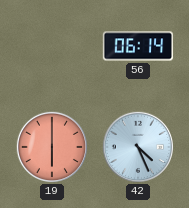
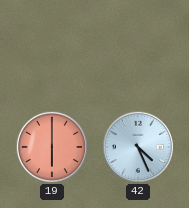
56: 06:14 -> none
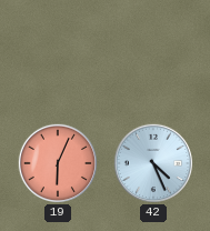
19: 6:00 -> 6:04
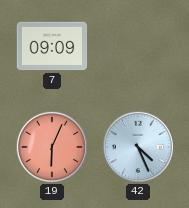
7: none -> 09:09
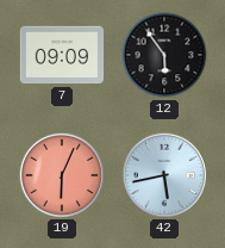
12: none -> 5:54
42: 4:26 -> 5:43
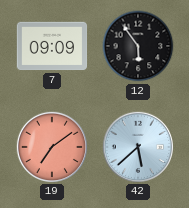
19: 6:04 -> 7:09
42: 5:43 -> 5:38
